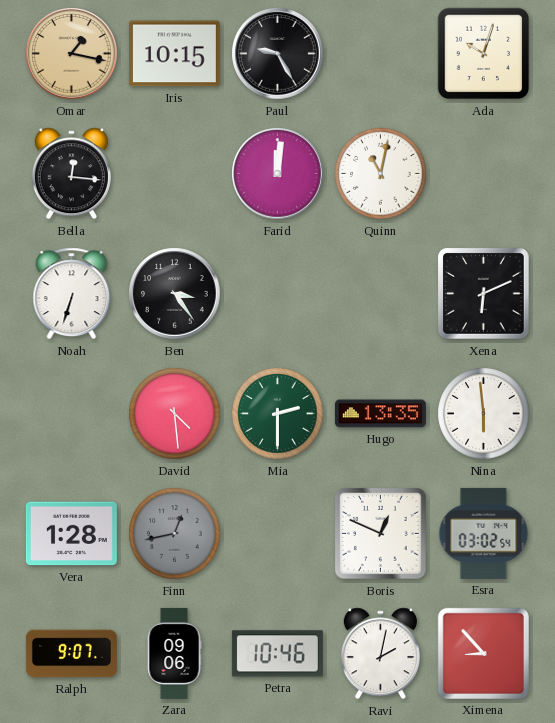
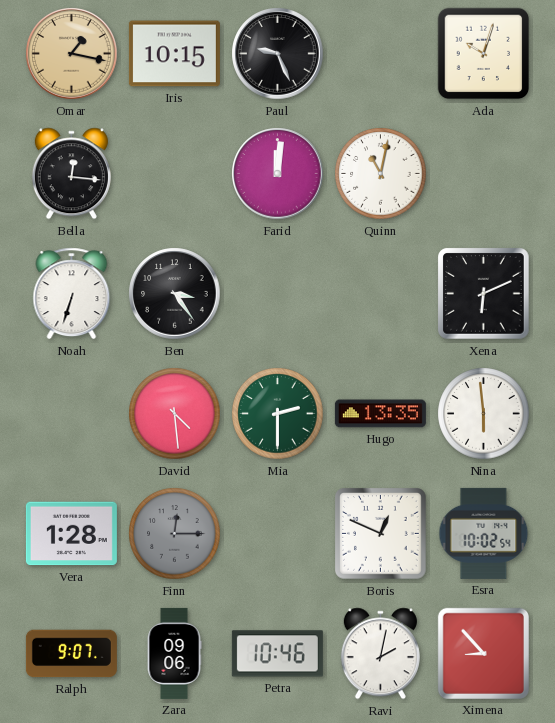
Paul: 9:25 -> 9:26
Finn: 12:43 -> 12:15
Esra: 03:02 -> 10:02
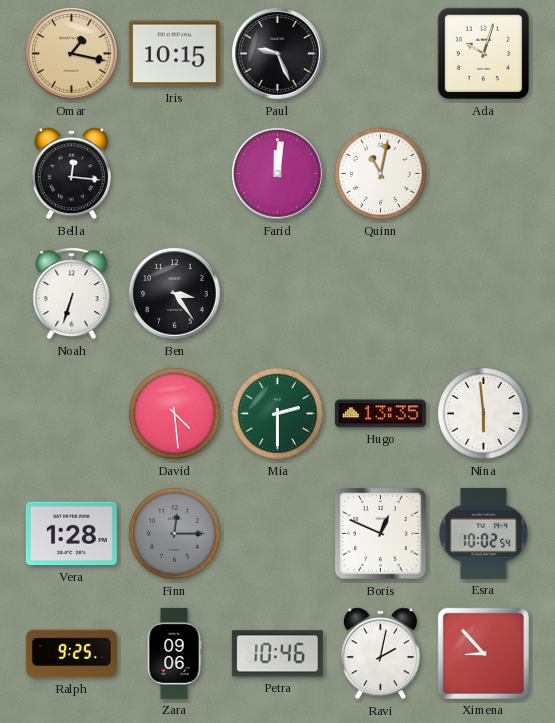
Xena: 6:11 -> none
Ralph: 9:07 -> 9:25
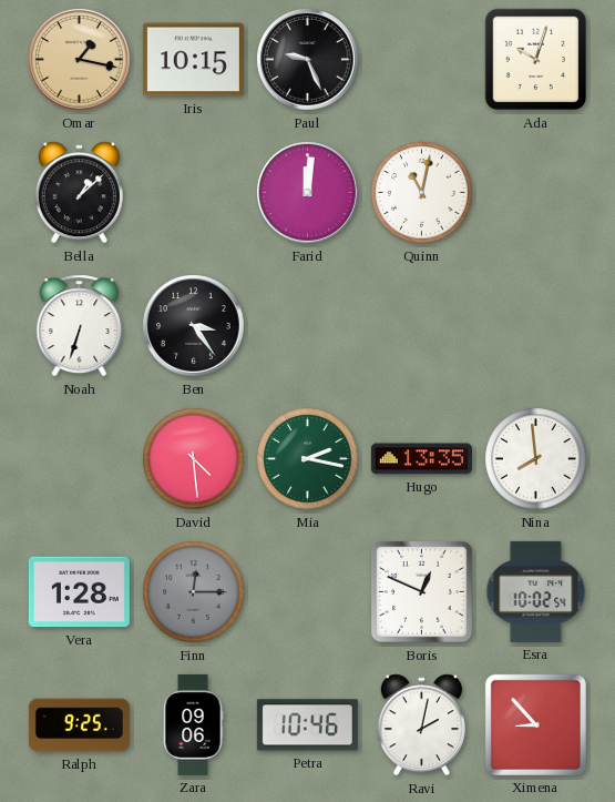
Bella: 12:16 -> 1:08
Mia: 2:30 -> 2:17
Nina: 5:59 -> 7:59
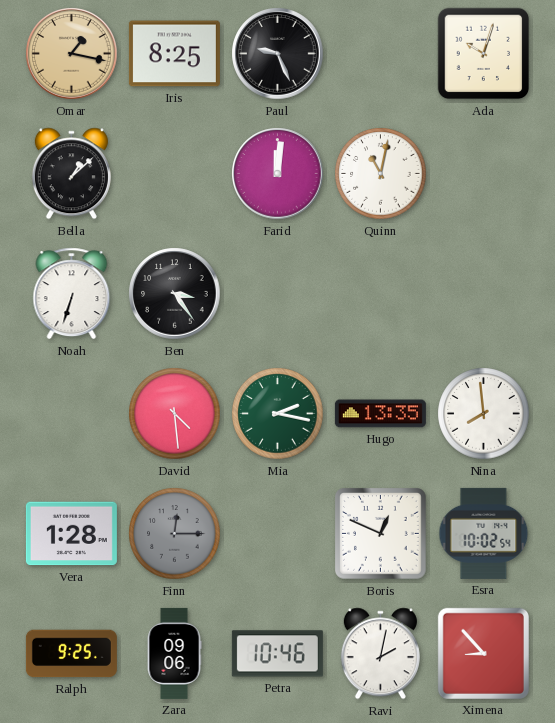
Iris: 10:15 -> 8:25
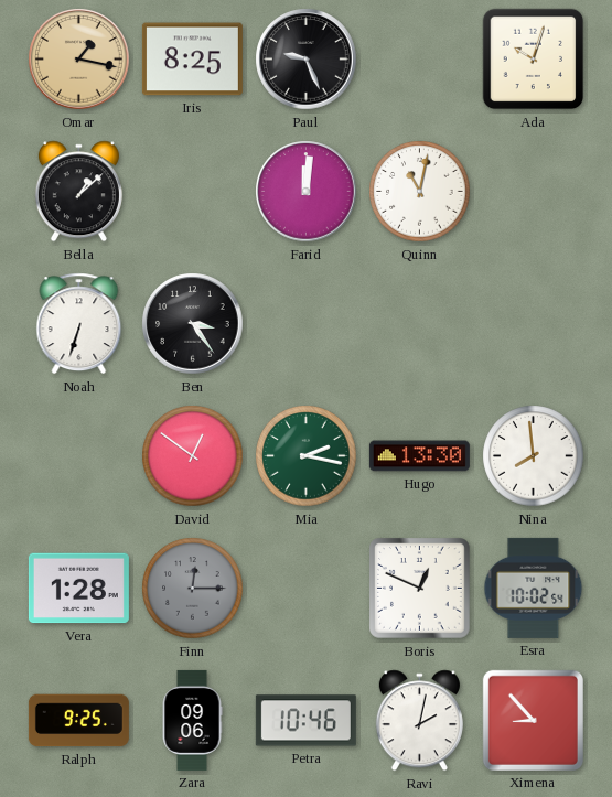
David: 4:29 -> 12:51
Hugo: 13:35 -> 13:30
